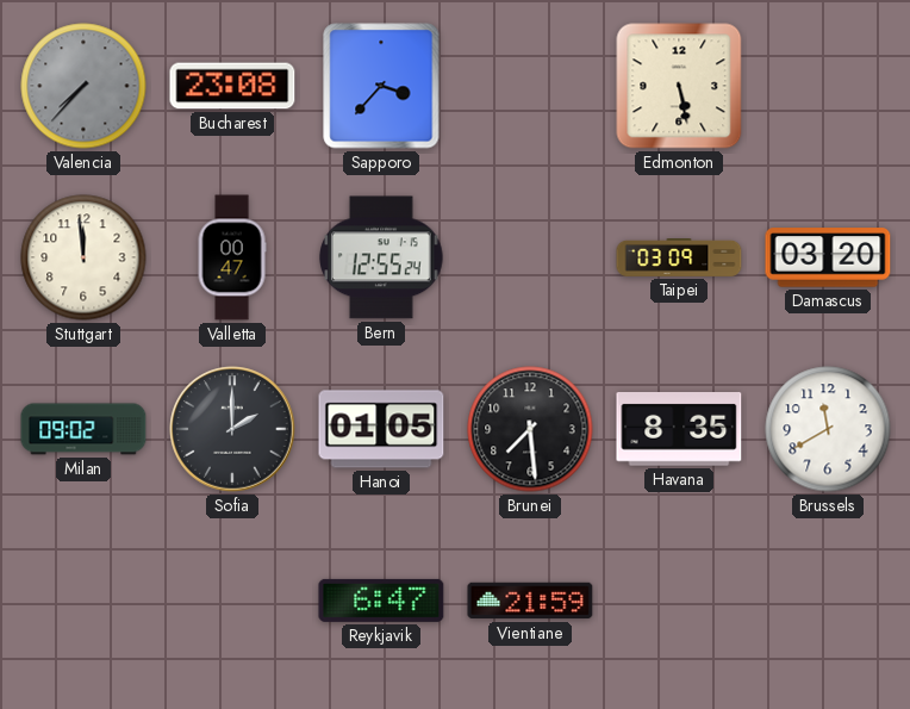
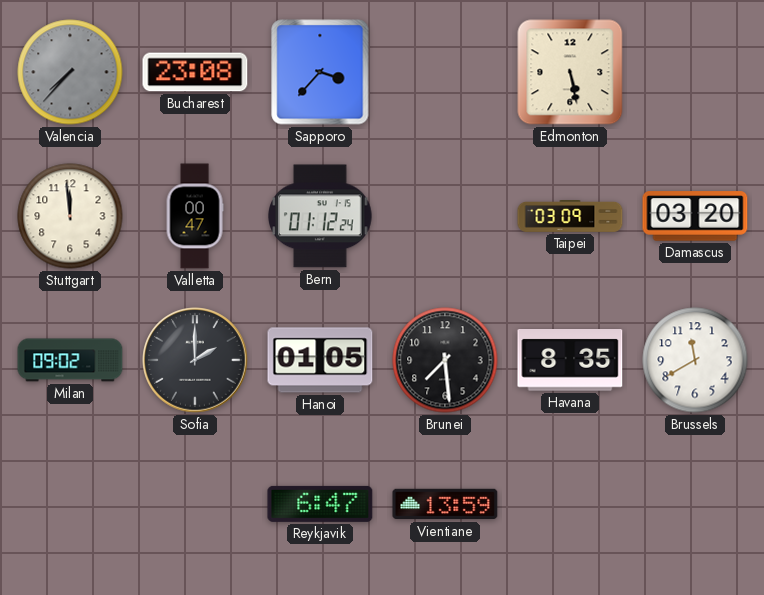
Bern: 12:55 -> 01:12
Vientiane: 21:59 -> 13:59
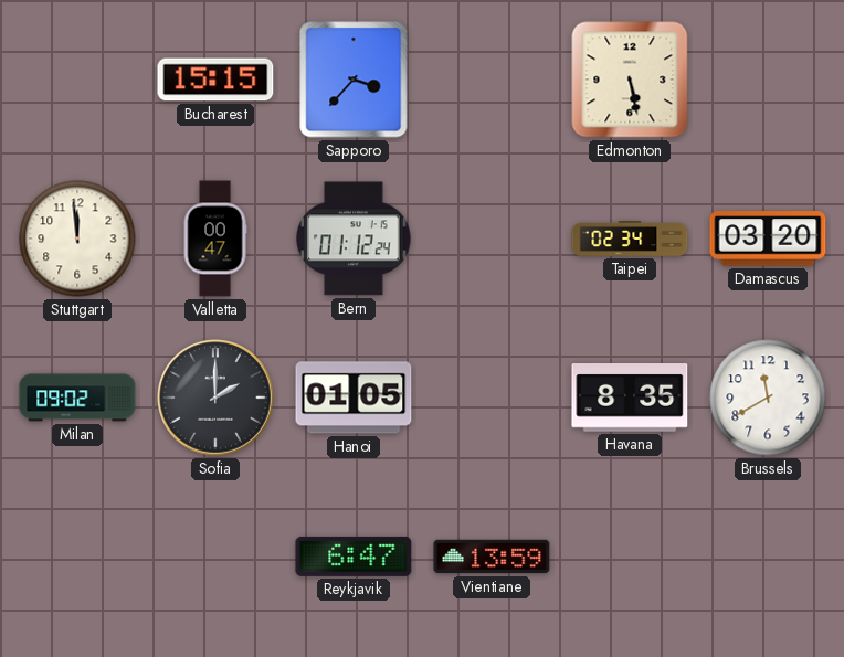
Valencia: 7:37 -> none
Bucharest: 23:08 -> 15:15
Taipei: 03:09 -> 02:34
Brunei: 7:29 -> none
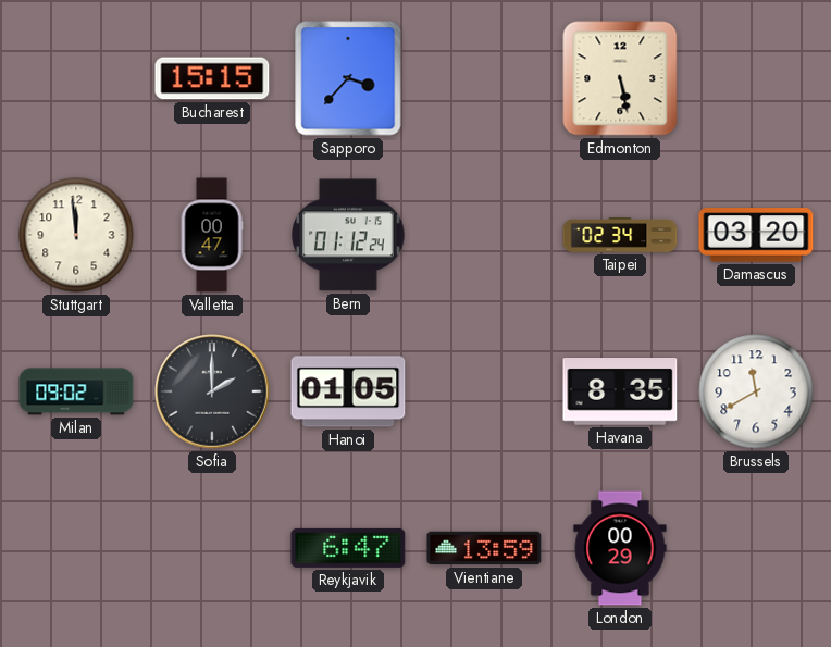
London: none -> 00:29
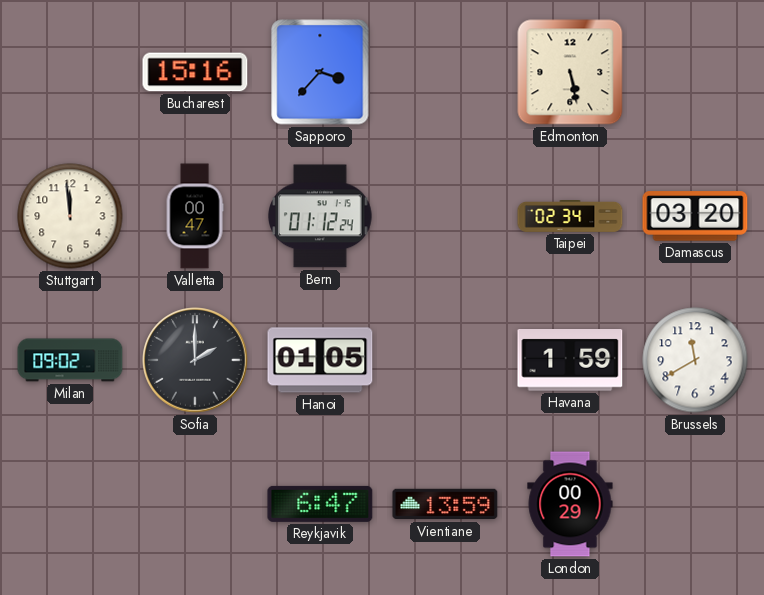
Bucharest: 15:15 -> 15:16
Havana: 8:35 -> 1:59
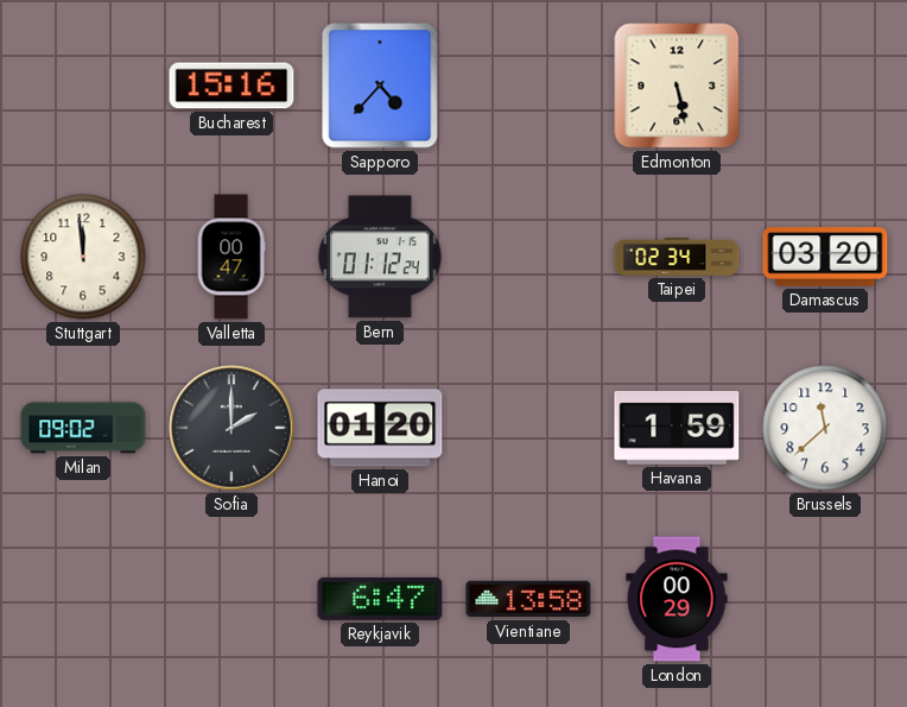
Sapporo: 3:37 -> 4:37
Hanoi: 01:05 -> 01:20
Brussels: 11:40 -> 11:38
Vientiane: 13:59 -> 13:58
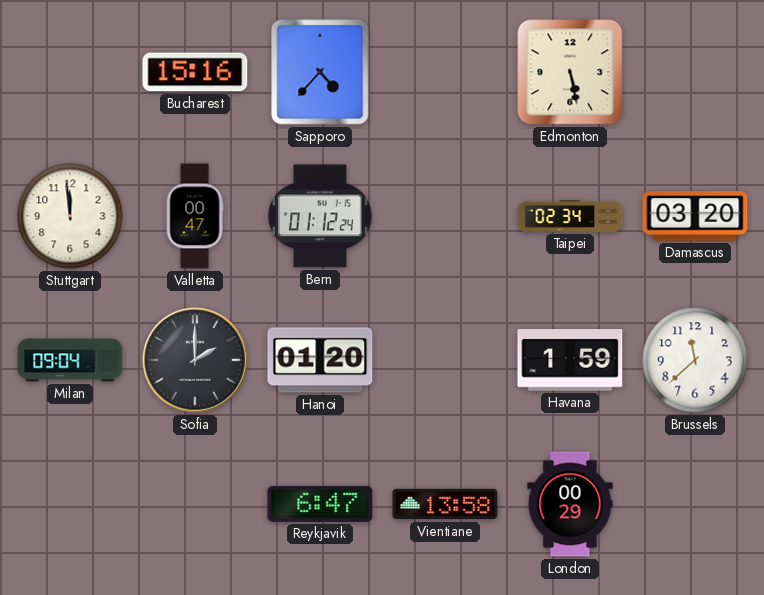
Milan: 09:02 -> 09:04
